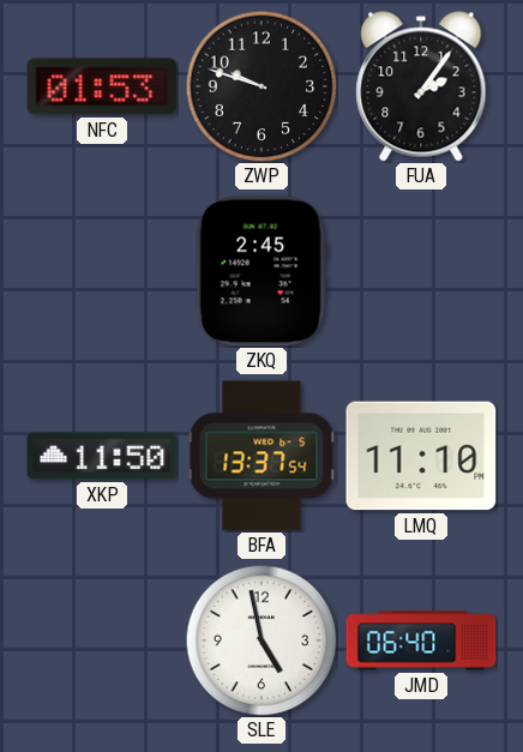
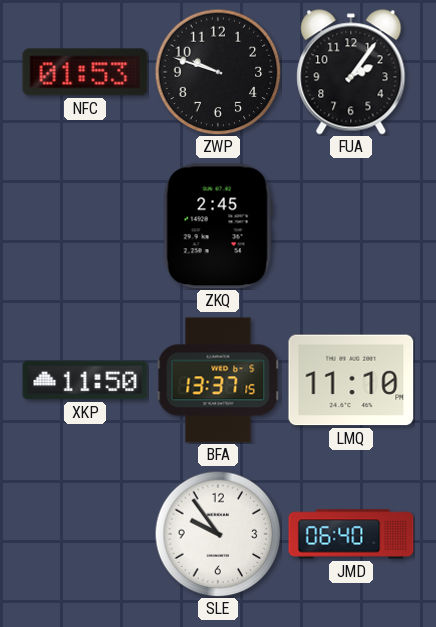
BFA: 13:37:54 -> 13:37:15
SLE: 4:58 -> 9:54
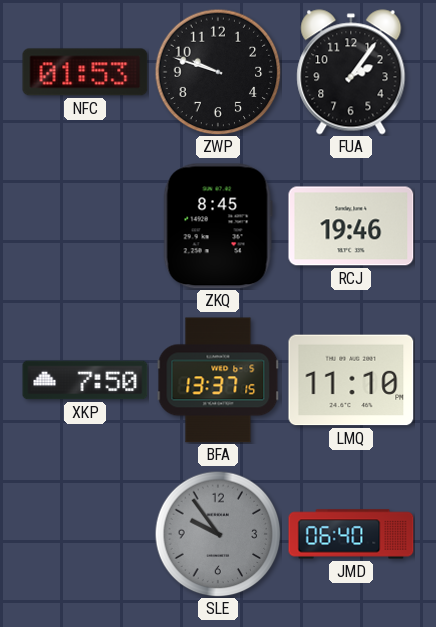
ZKQ: 2:45 -> 8:45
RCJ: none -> 19:46
XKP: 11:50 -> 7:50
SLE dial: white -> grey
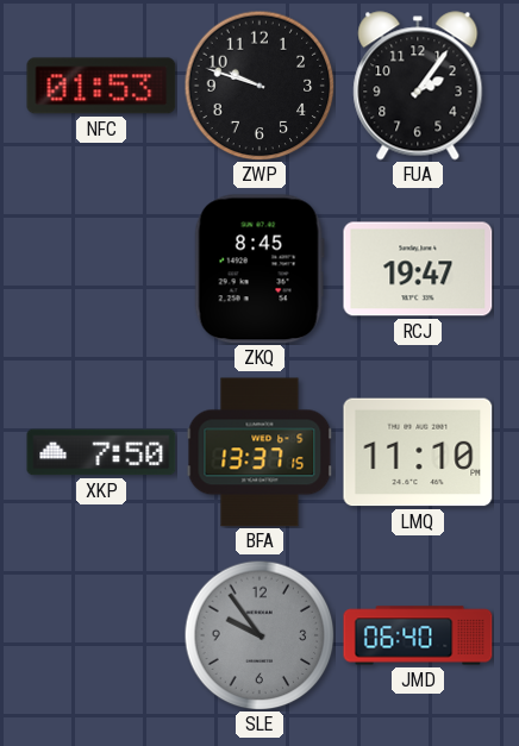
RCJ: 19:46 -> 19:47
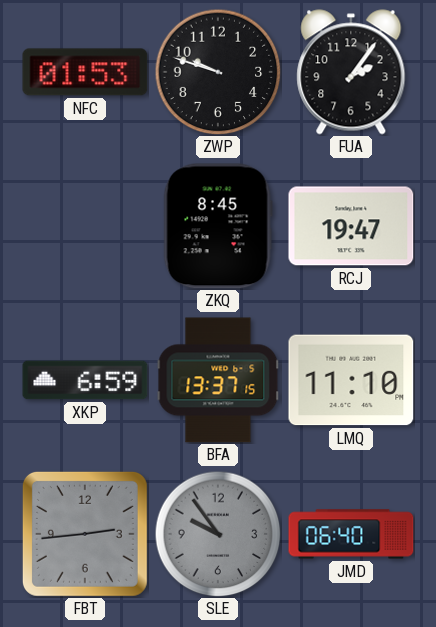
XKP: 7:50 -> 6:59
FBT: none -> 2:44
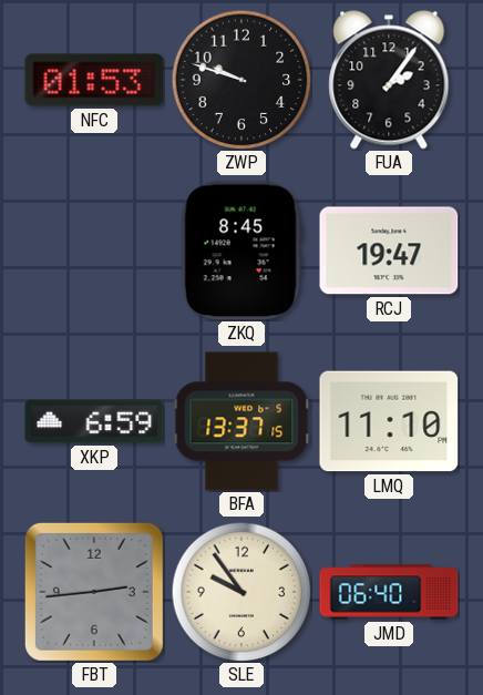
SLE dial: grey -> cream
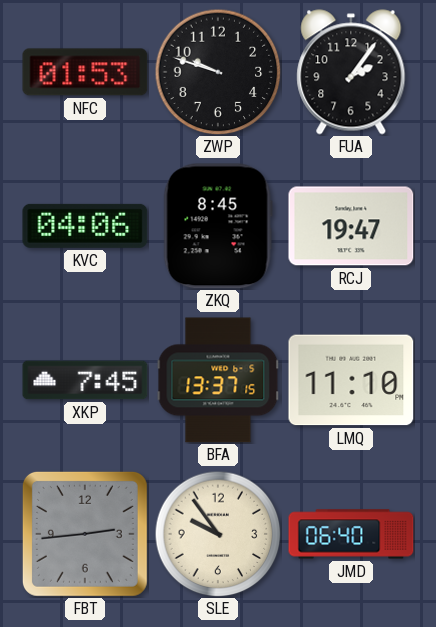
KVC: none -> 04:06
XKP: 6:59 -> 7:45
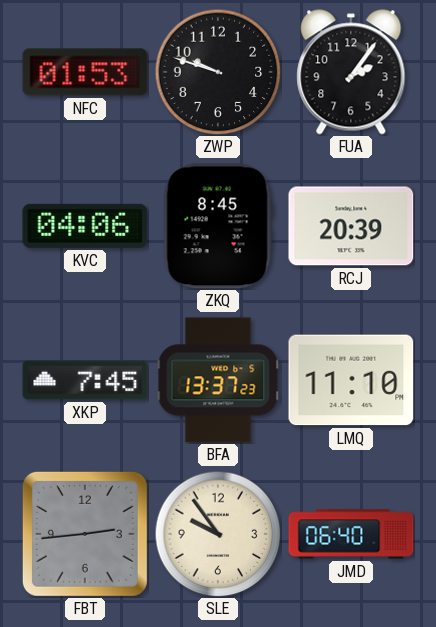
RCJ: 19:47 -> 20:39
BFA: 13:37:15 -> 13:37:23
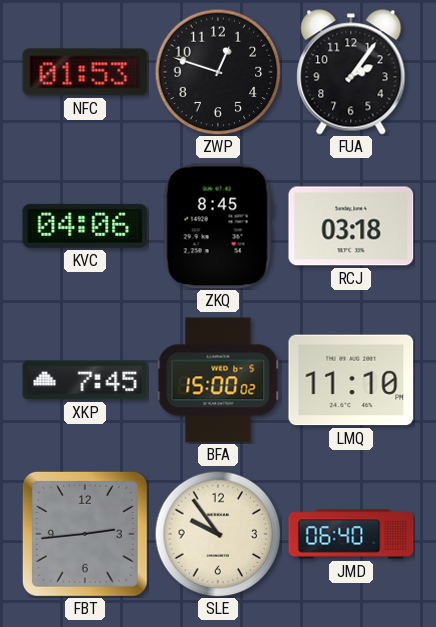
ZWP: 9:48 -> 12:48
RCJ: 20:39 -> 03:18
BFA: 13:37 -> 15:00
